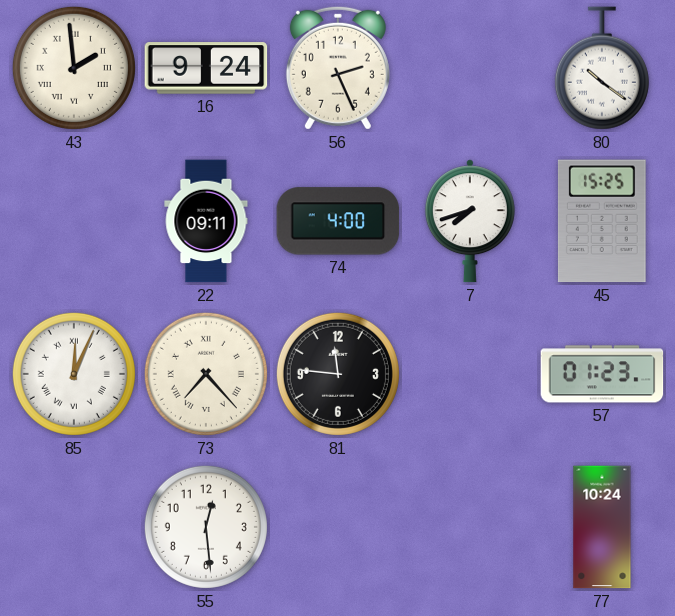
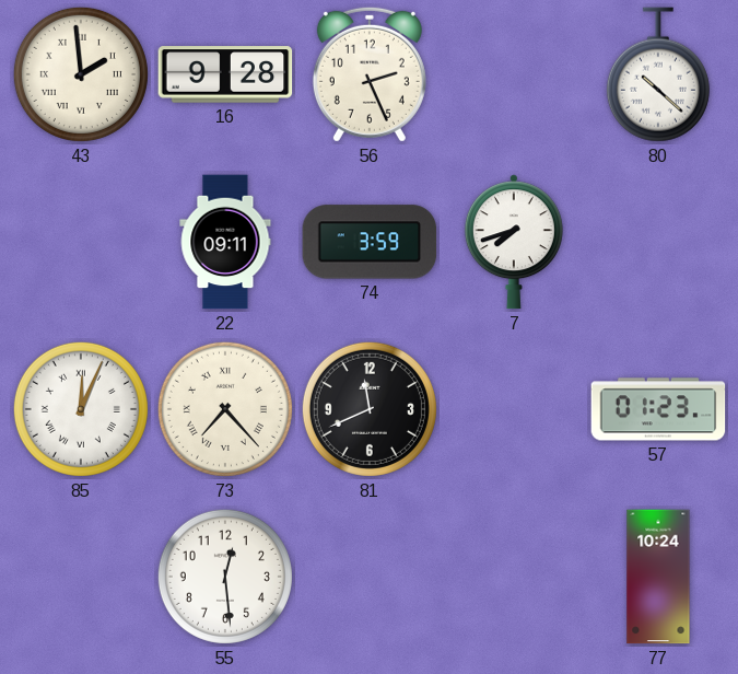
16: 9:24 -> 9:28
80: 10:21 -> 10:22
74: 4:00 -> 3:59
45: 15:25 -> none
81: 11:46 -> 11:41
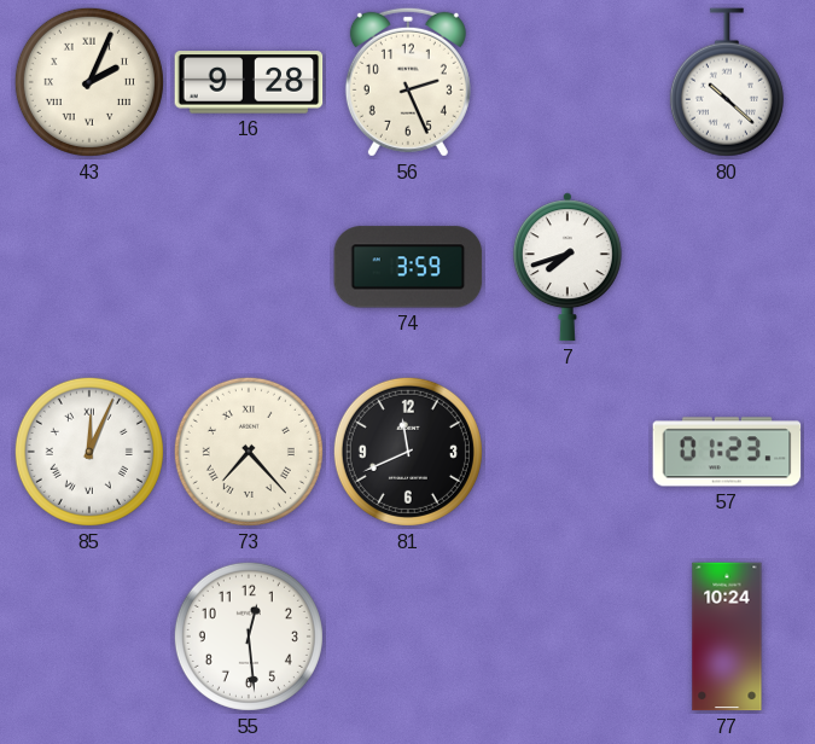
43: 1:59 -> 2:04
22: 09:11 -> none
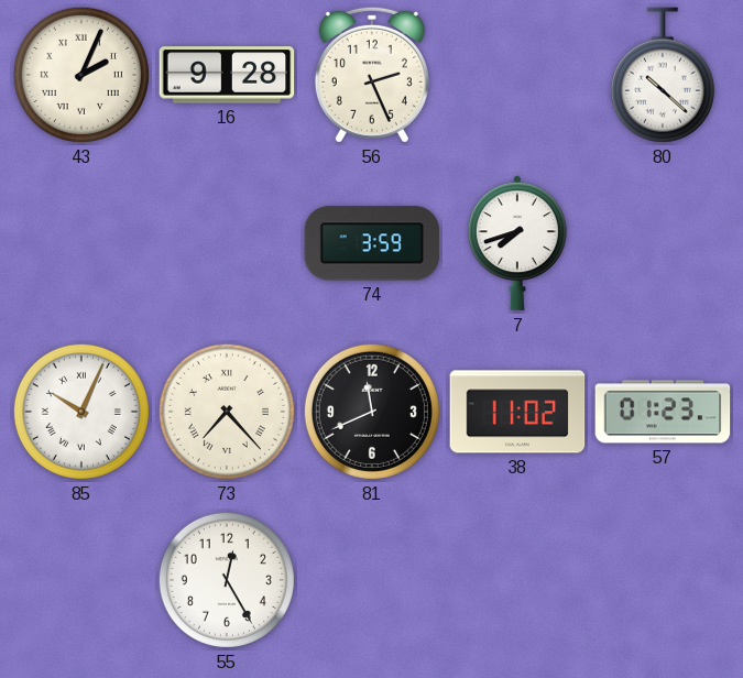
85: 12:04 -> 10:04
38: none -> 11:02
55: 12:29 -> 12:25
77: 10:24 -> none
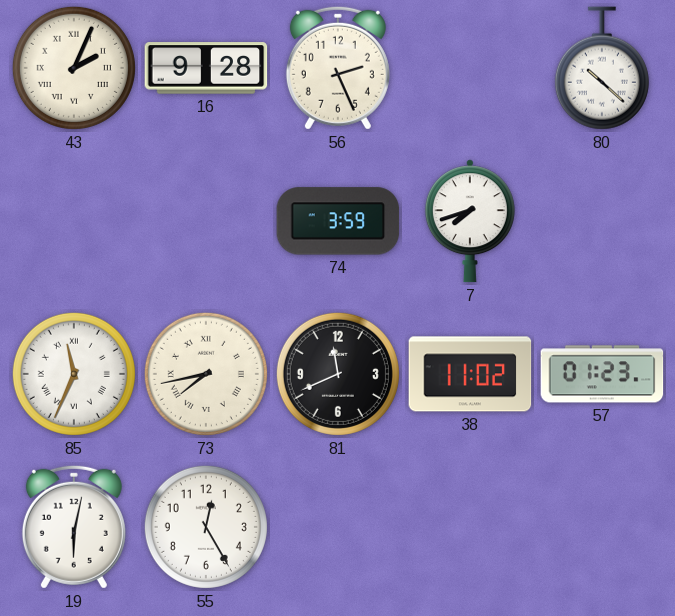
85: 10:04 -> 11:34
73: 7:23 -> 7:43
19: none -> 6:02
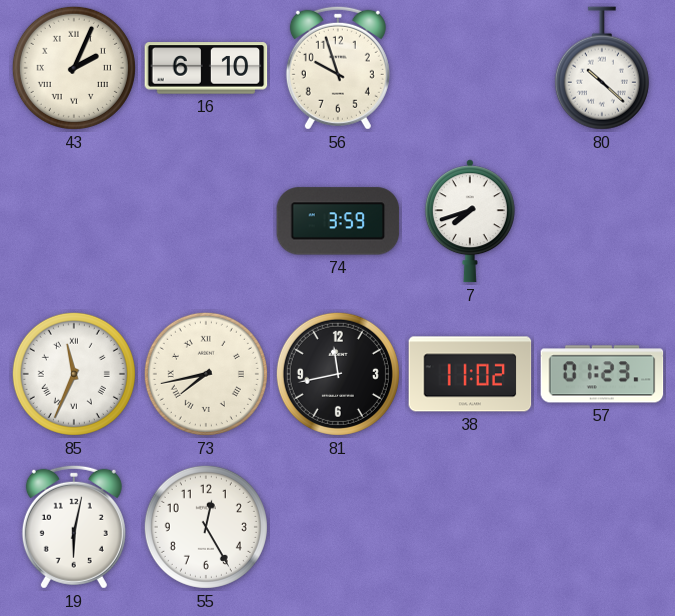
16: 9:28 -> 6:10
56: 2:26 -> 9:57
81: 11:41 -> 11:43
